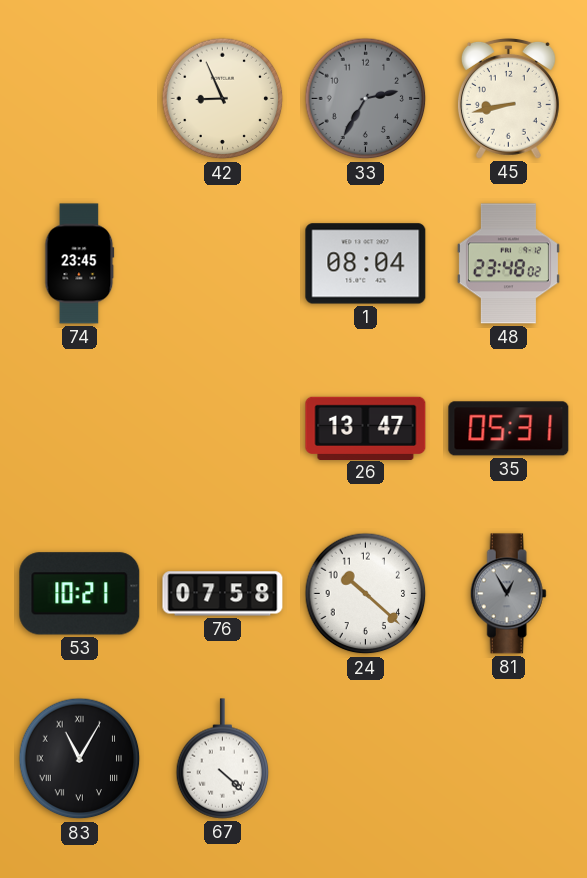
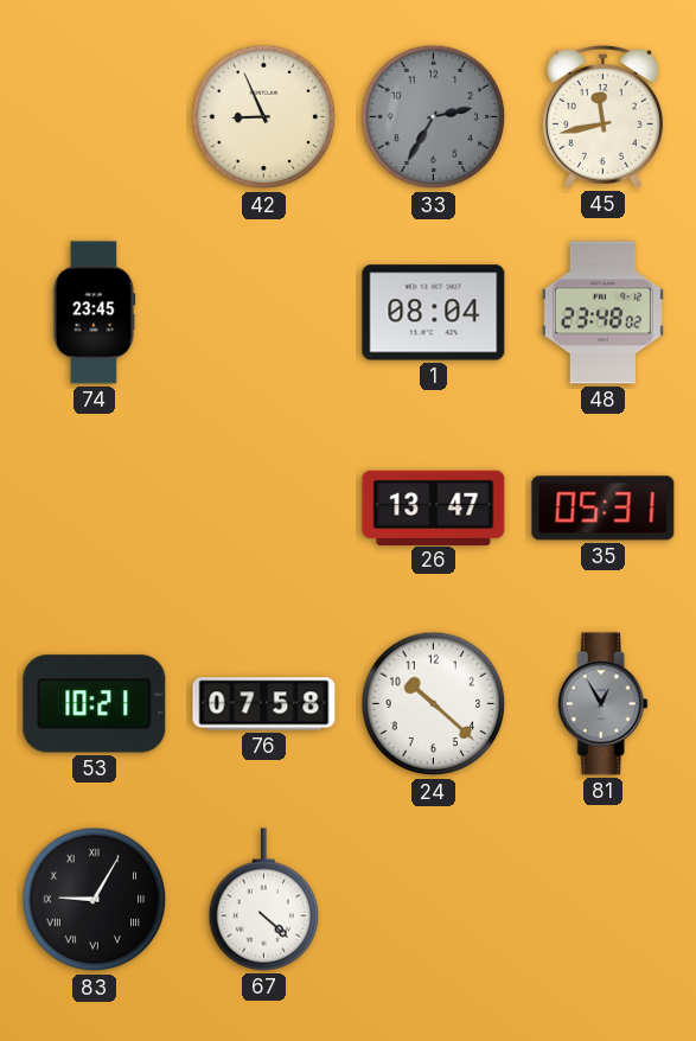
45: 8:43 -> 11:43
83: 11:05 -> 9:05
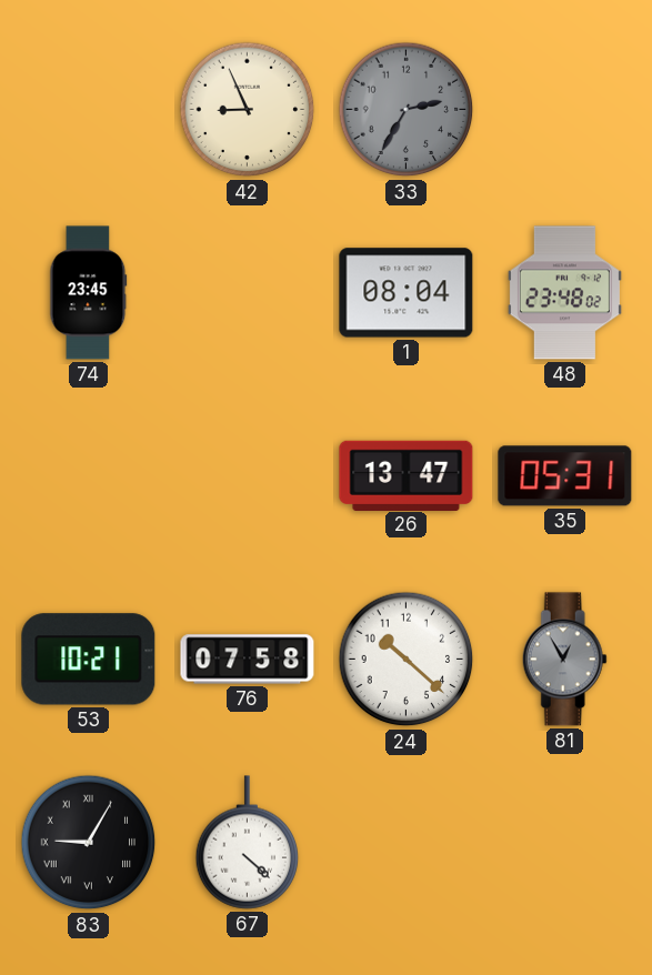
45: 11:43 -> none
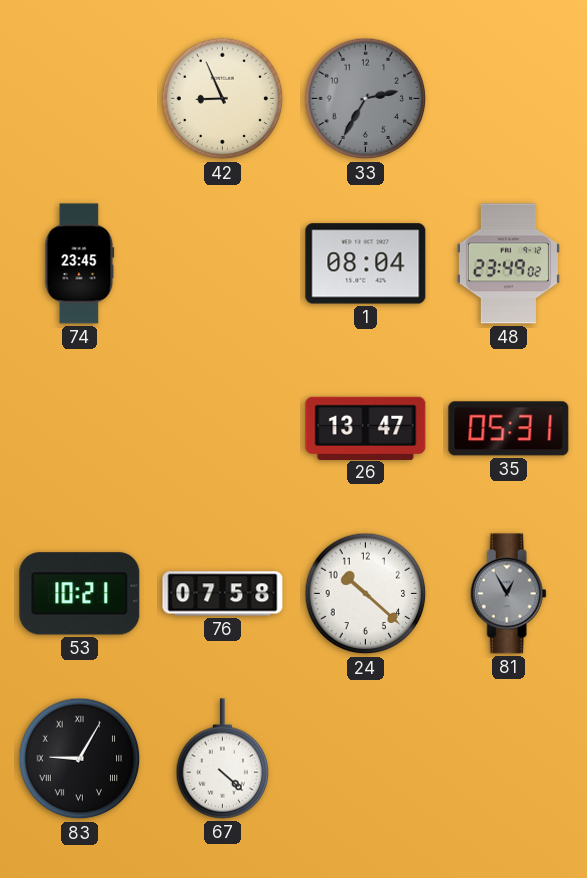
48: 23:48 -> 23:49
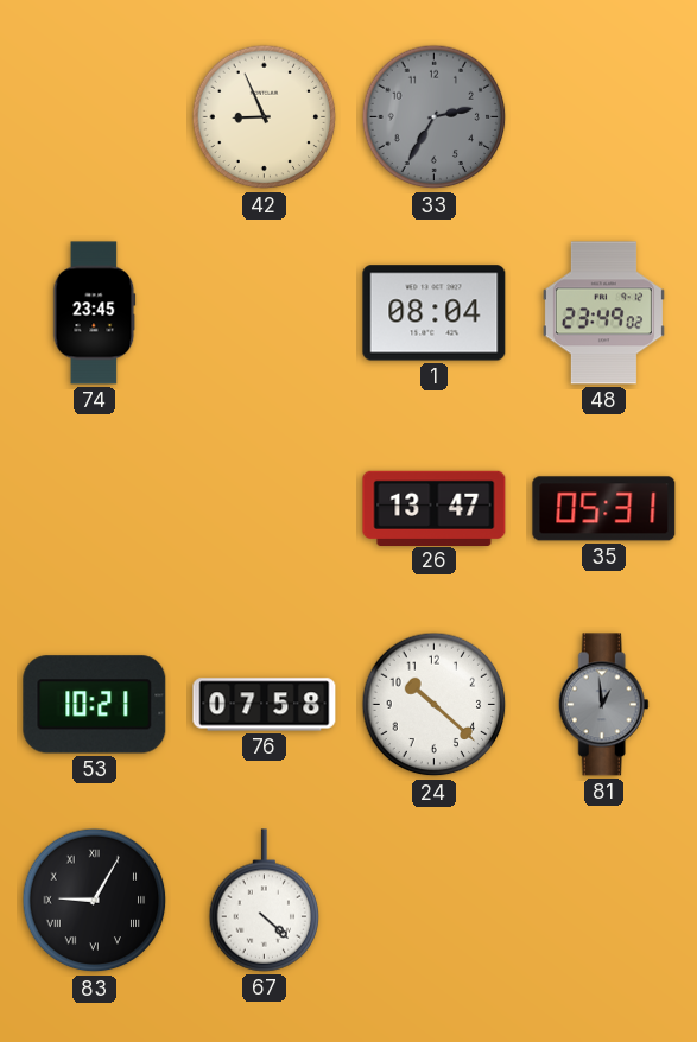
81: 12:55 -> 12:59
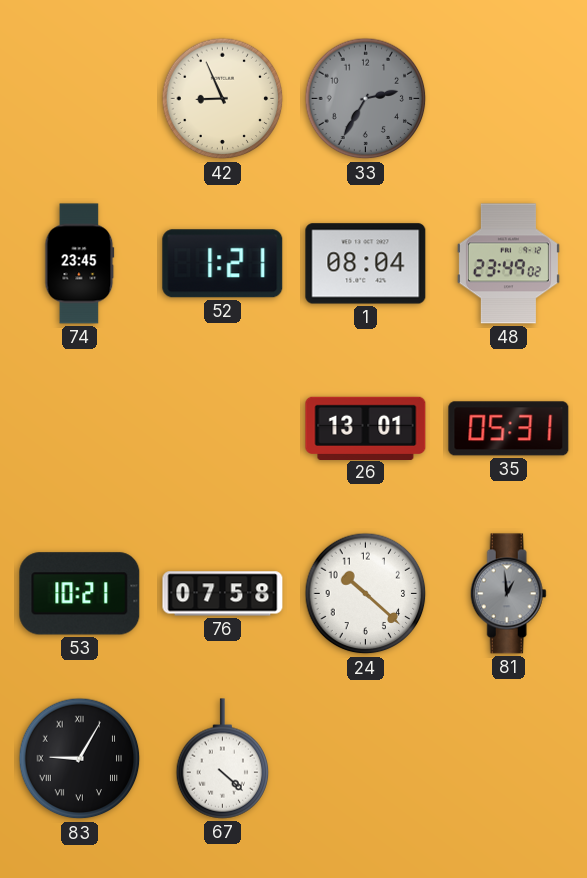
52: none -> 1:21
26: 13:47 -> 13:01
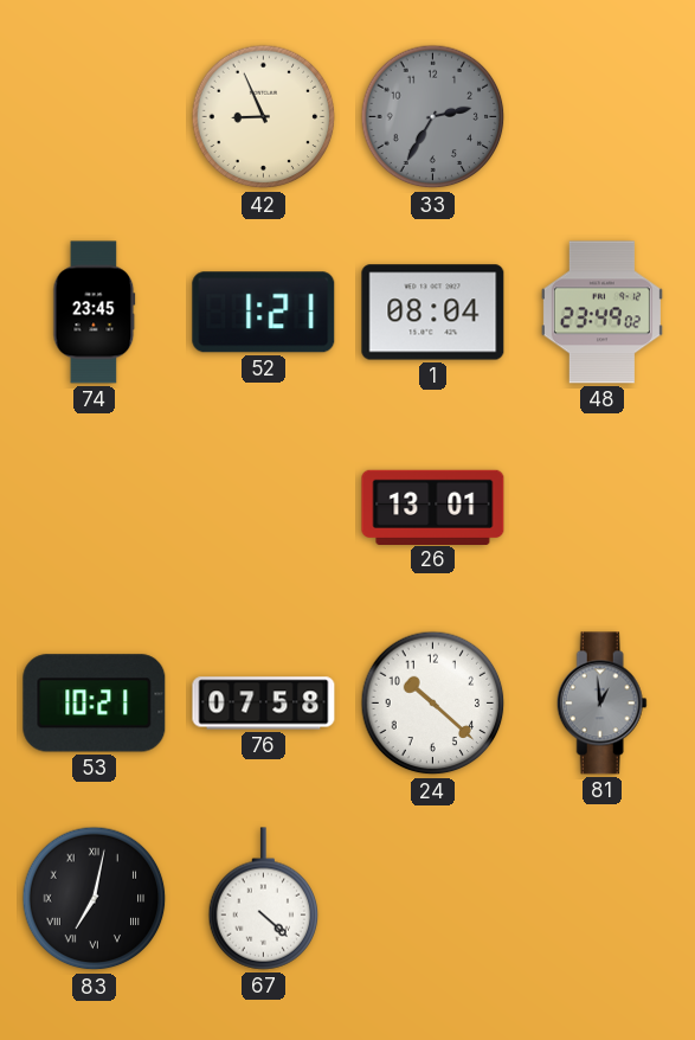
35: 05:31 -> none
83: 9:05 -> 7:02
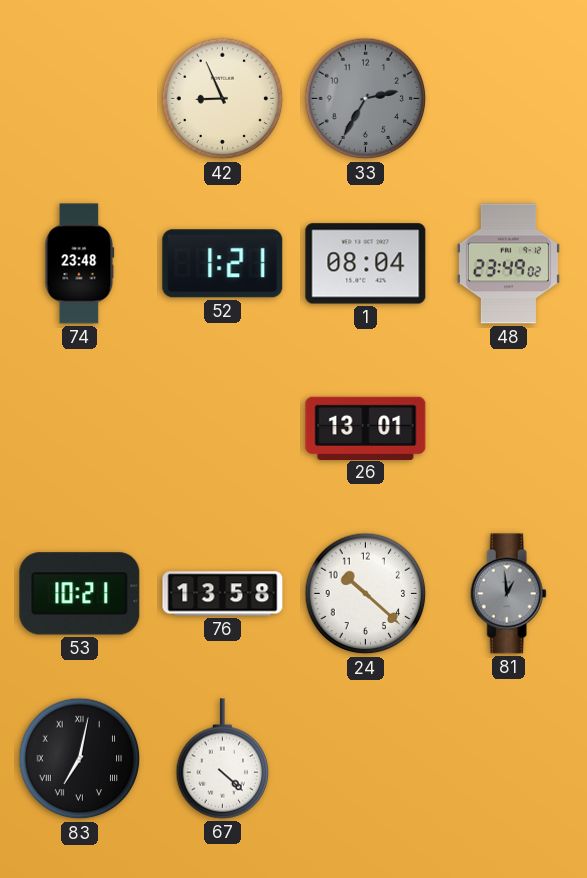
74: 23:45 -> 23:48
76: 07:58 -> 13:58
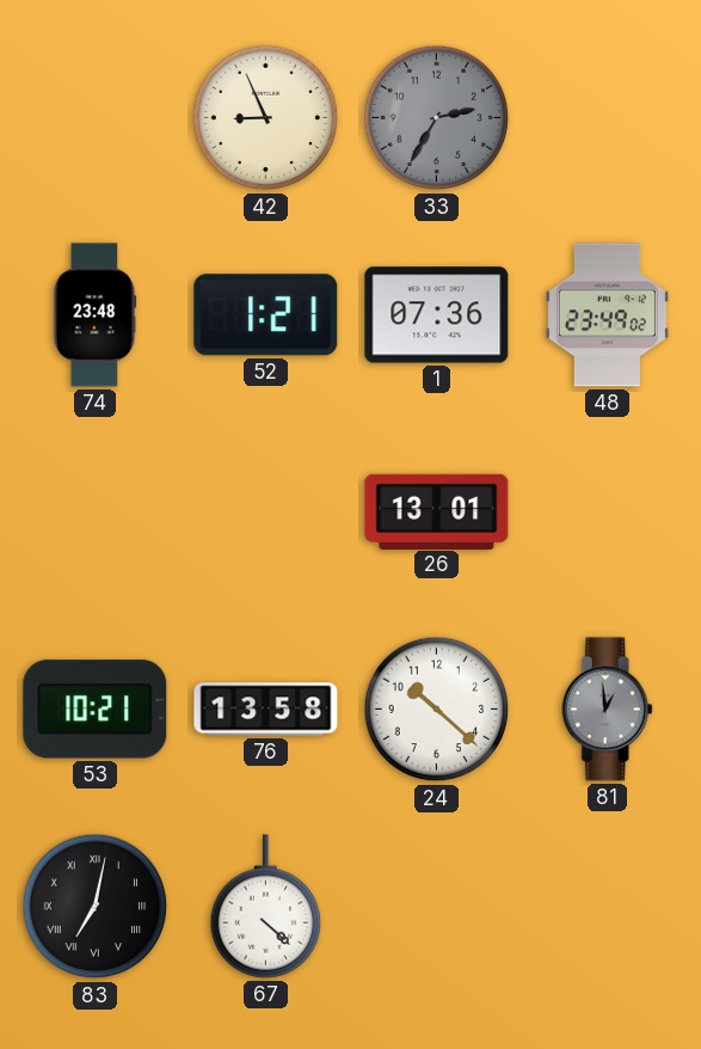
1: 08:04 -> 07:36
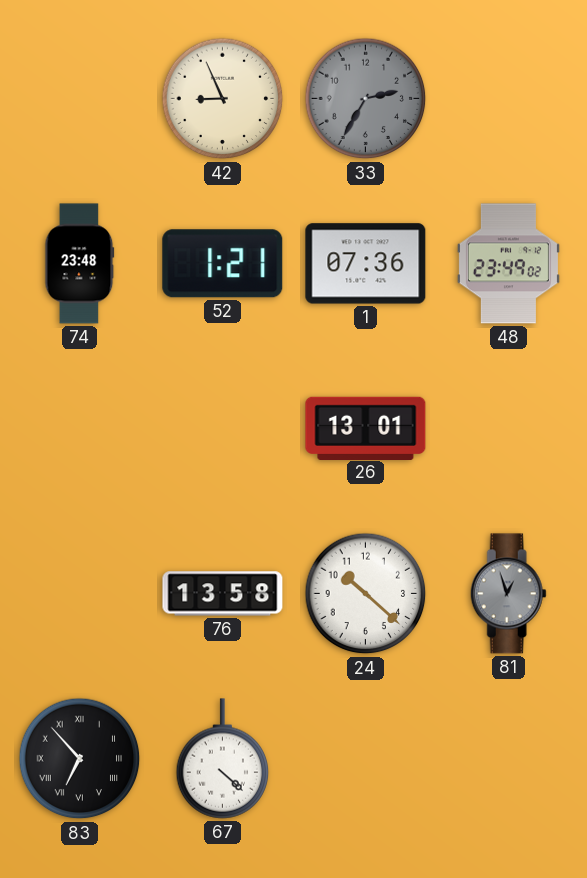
53: 10:21 -> none
81: 12:59 -> 12:57
83: 7:02 -> 6:53
